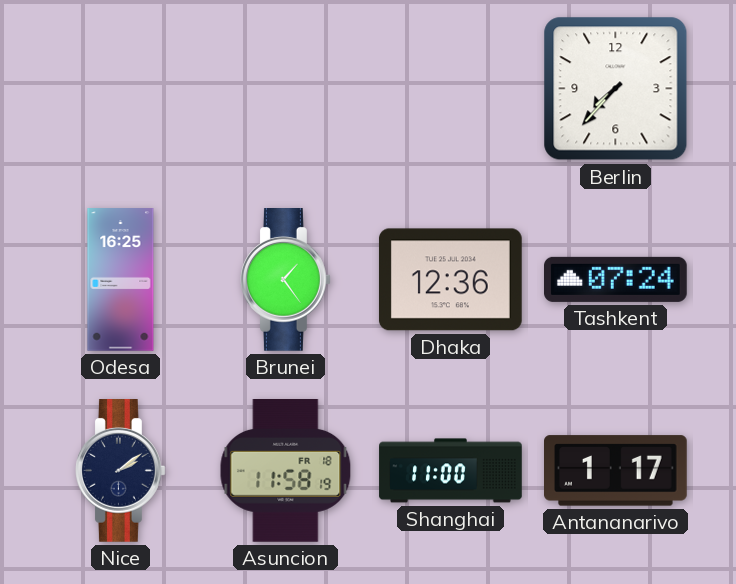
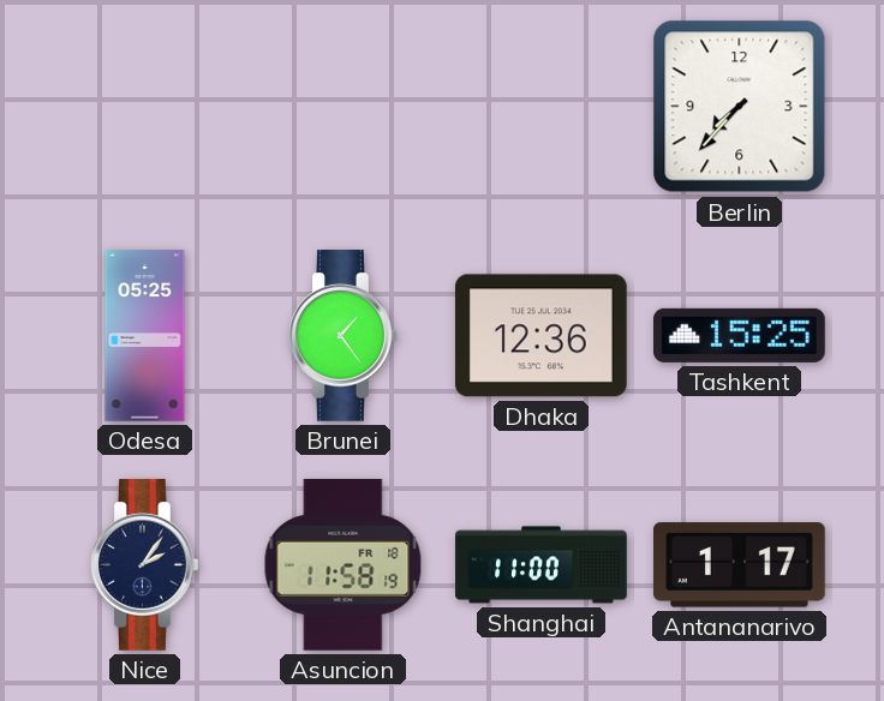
Odesa: 16:25 -> 05:25
Tashkent: 07:24 -> 15:25
Nice: 2:09 -> 2:06
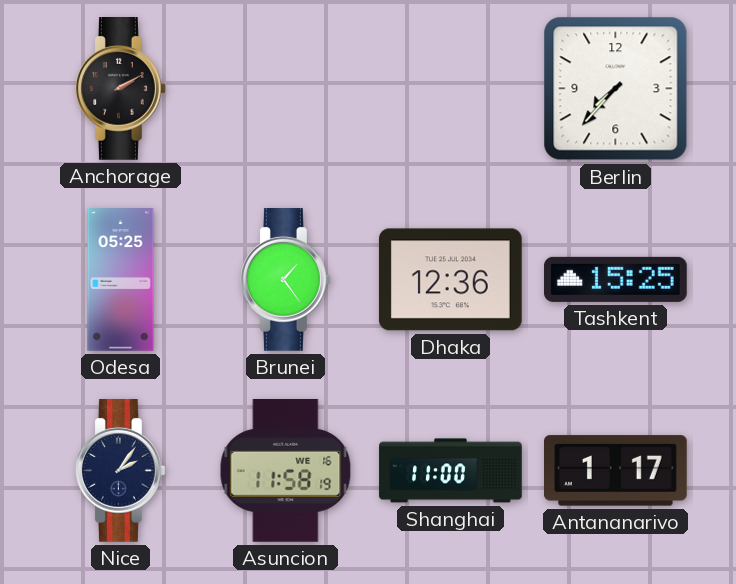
Anchorage: none -> 2:10
Asuncion date: FR 18 -> WE 16
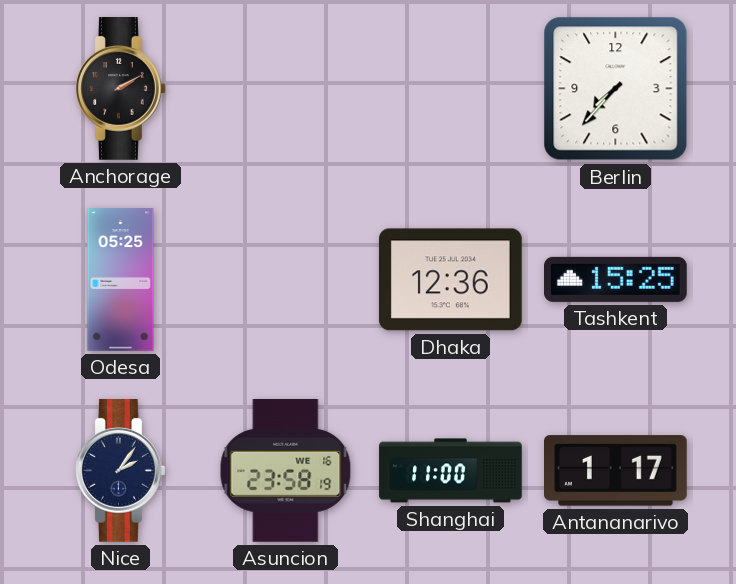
Brunei: 1:24 -> none
Asuncion: 11:58 -> 23:58
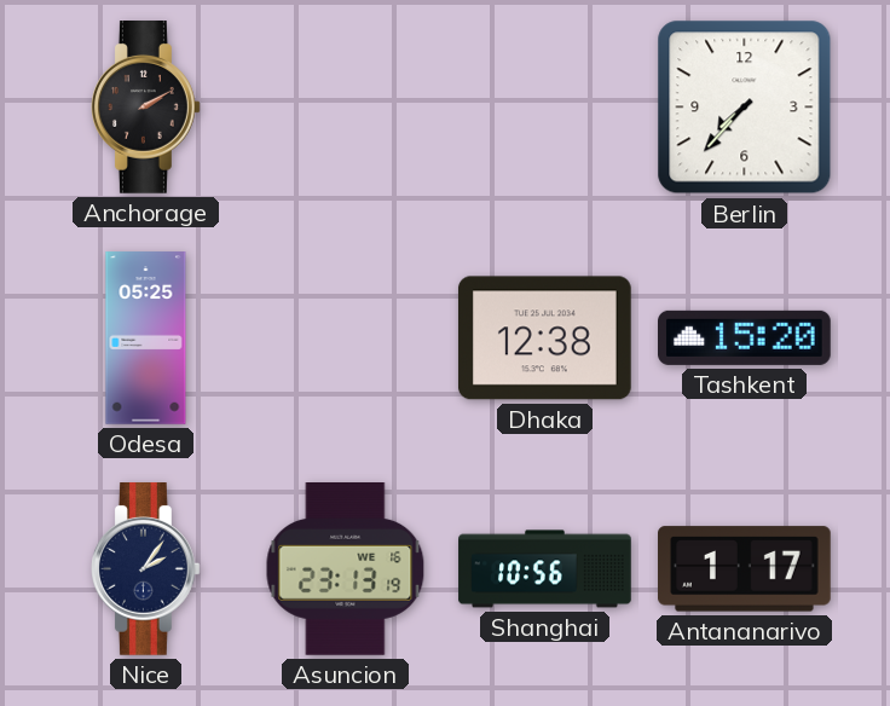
Dhaka: 12:36 -> 12:38
Tashkent: 15:25 -> 15:20
Asuncion: 23:58 -> 23:13
Shanghai: 11:00 -> 10:56
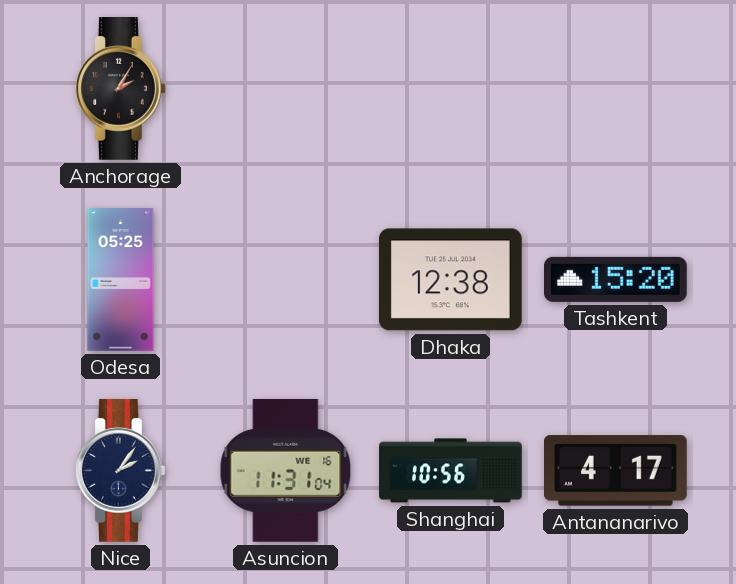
Anchorage: 2:10 -> 2:05
Berlin: 7:37 -> none
Asuncion: 23:13 -> 11:31
Antananarivo: 1:17 -> 4:17
